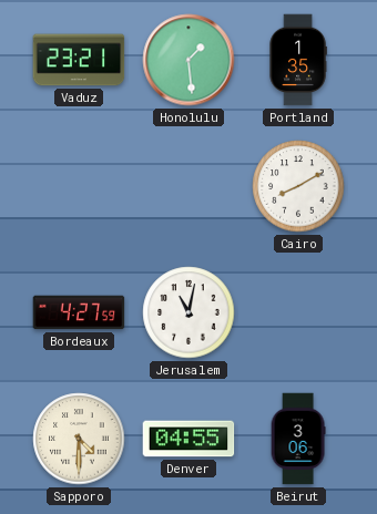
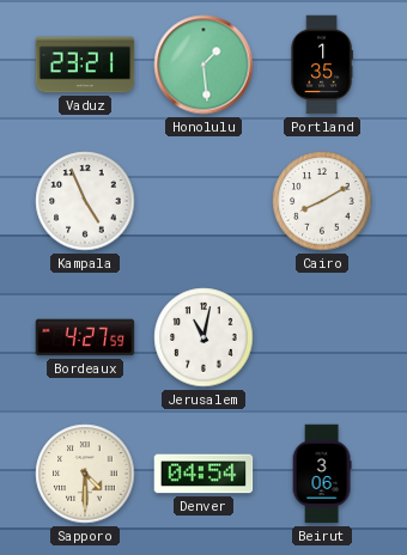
Kampala: none -> 4:56
Denver: 04:55 -> 04:54
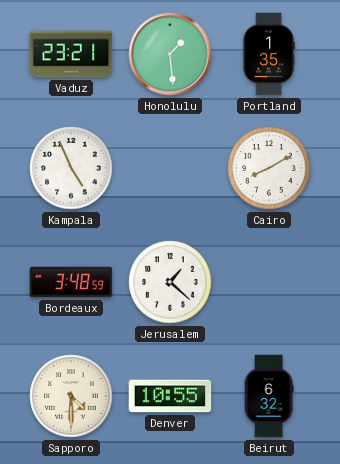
Bordeaux: 4:27 -> 3:48
Jerusalem: 11:02 -> 1:22
Denver: 04:54 -> 10:55
Beirut: 3:06 -> 6:32
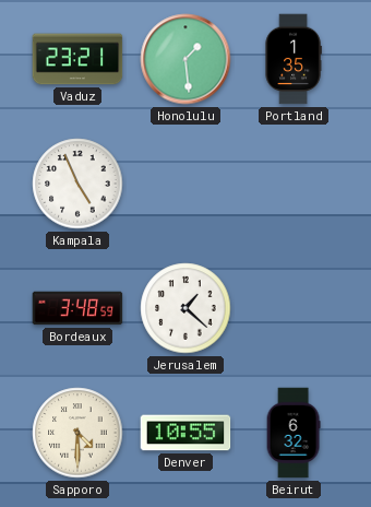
Cairo: 8:10 -> none
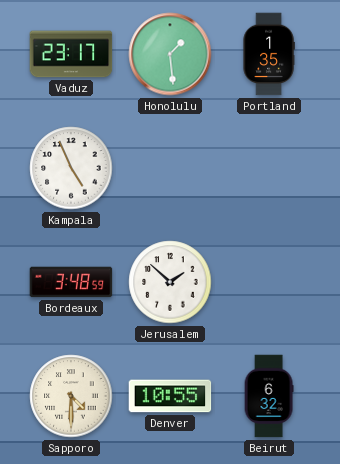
Vaduz: 23:21 -> 23:17
Jerusalem: 1:22 -> 1:52
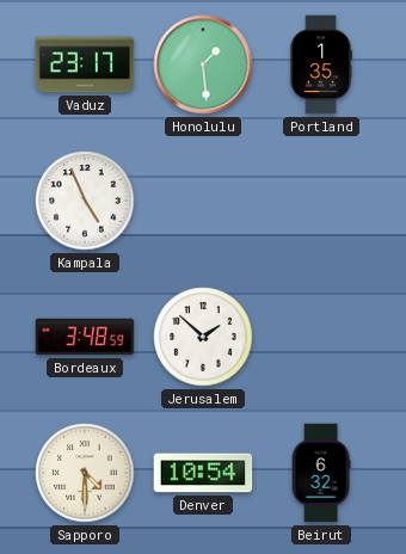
Denver: 10:55 -> 10:54
